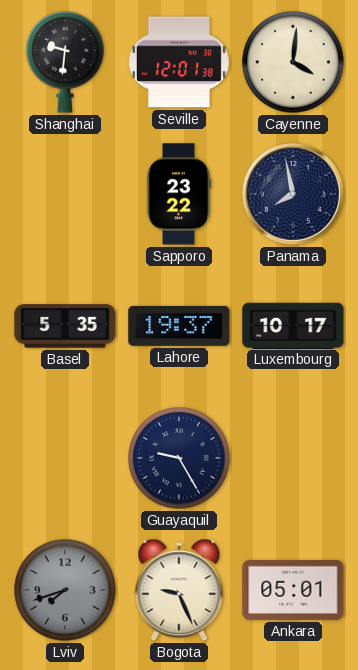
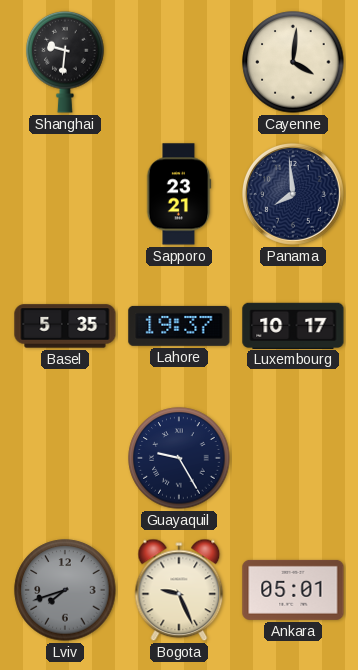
Seville: 12:01 -> none
Sapporo: 23:22 -> 23:21
Panama: 7:58 -> 7:59
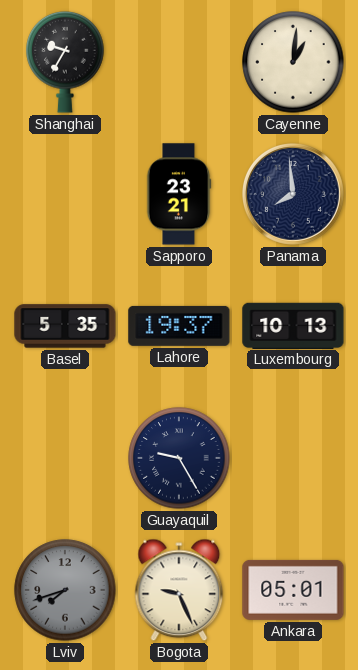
Shanghai: 9:31 -> 9:35
Cayenne: 4:01 -> 1:01
Luxembourg: 10:17 -> 10:13
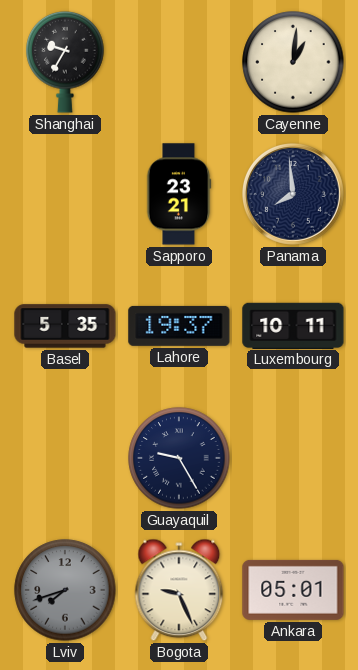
Luxembourg: 10:13 -> 10:11
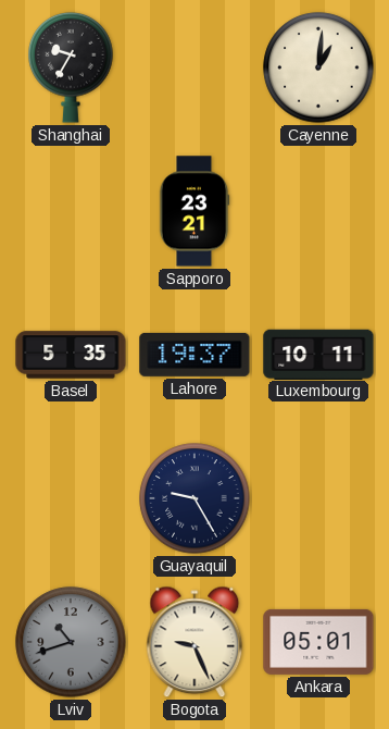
Panama: 7:59 -> none
Lviv: 7:42 -> 10:42
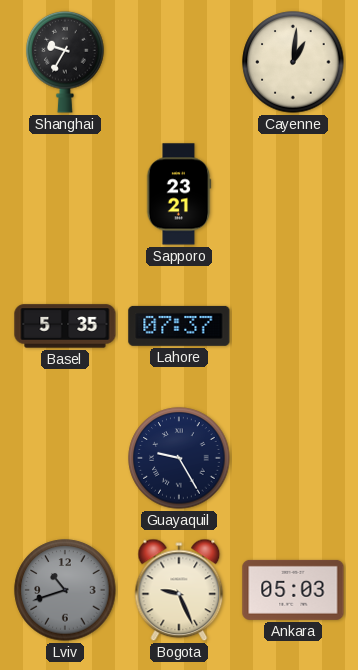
Lahore: 19:37 -> 07:37
Luxembourg: 10:11 -> none
Ankara: 05:01 -> 05:03
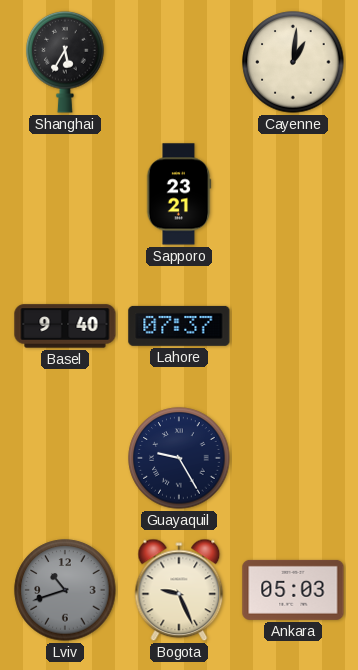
Shanghai: 9:35 -> 5:35
Basel: 5:35 -> 9:40
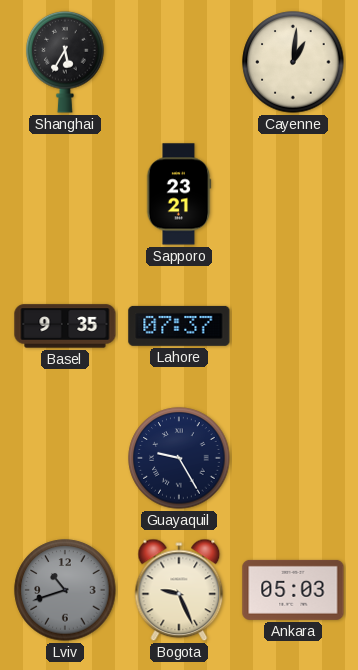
Basel: 9:40 -> 9:35
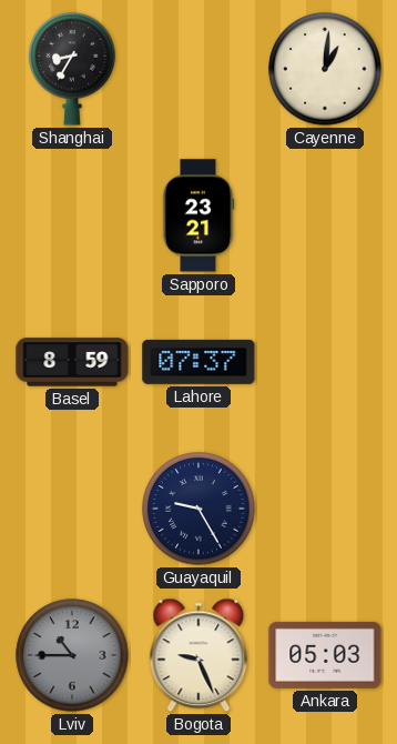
Shanghai: 5:35 -> 8:35
Basel: 9:35 -> 8:59
Lviv: 10:42 -> 10:45
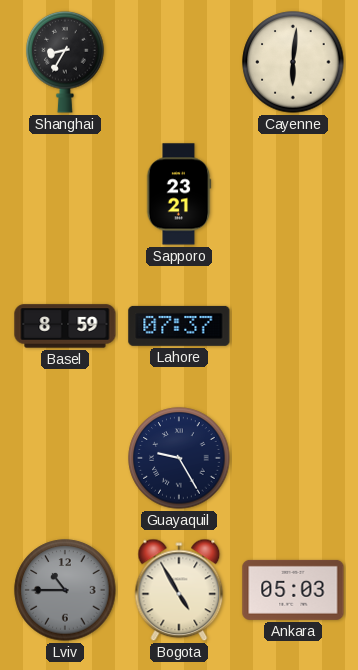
Cayenne: 1:01 -> 6:01
Bogota: 9:26 -> 4:55
